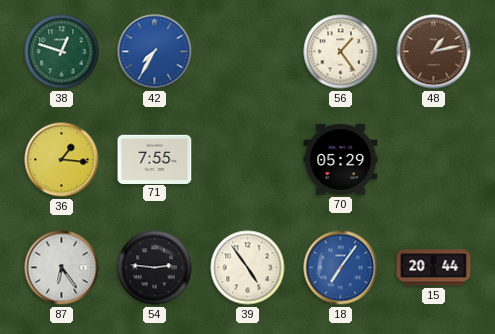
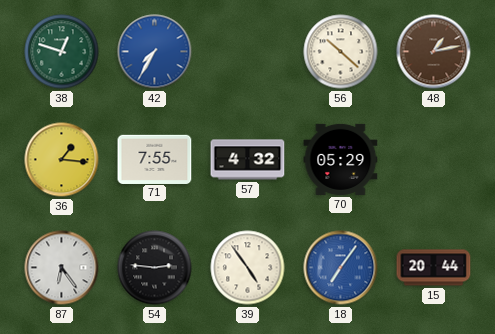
56: 1:24 -> 10:22
57: none -> 4:32
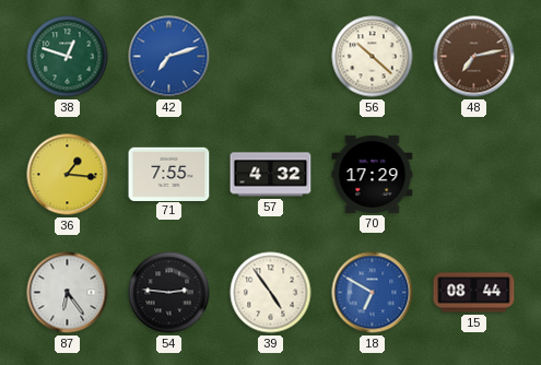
42: 7:35 -> 7:12
48: 1:13 -> 7:13
70: 05:29 -> 17:29
18: 7:06 -> 6:50
15: 20:44 -> 08:44
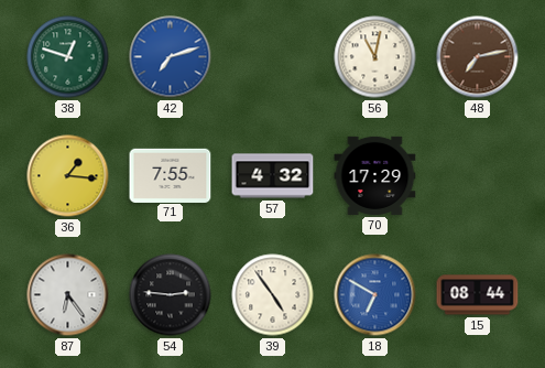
56: 10:22 -> 11:02
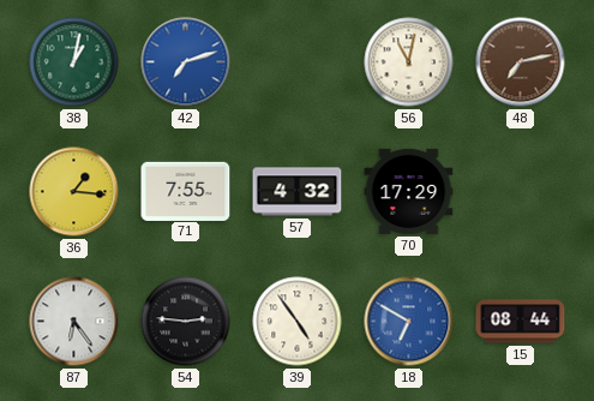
38: 12:48 -> 1:02
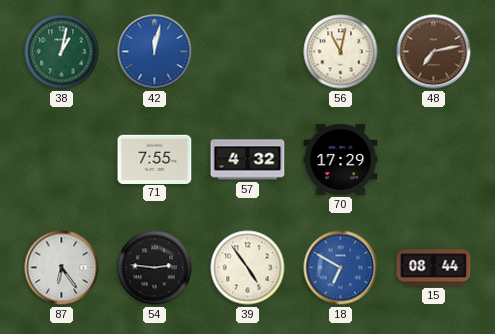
42: 7:12 -> 12:02
36: 1:16 -> none
